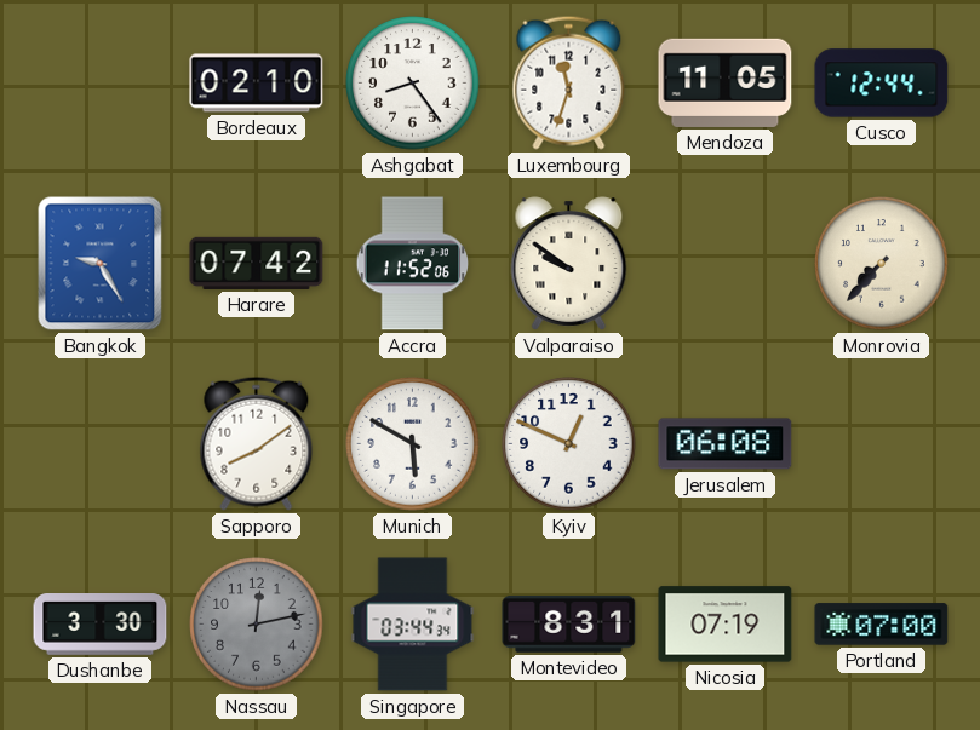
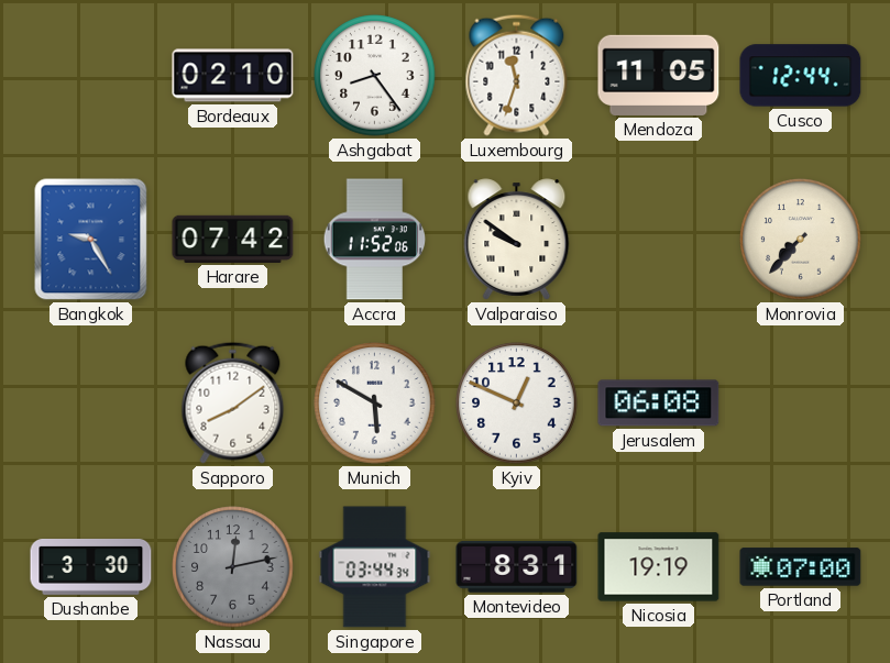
Nicosia: 07:19 -> 19:19
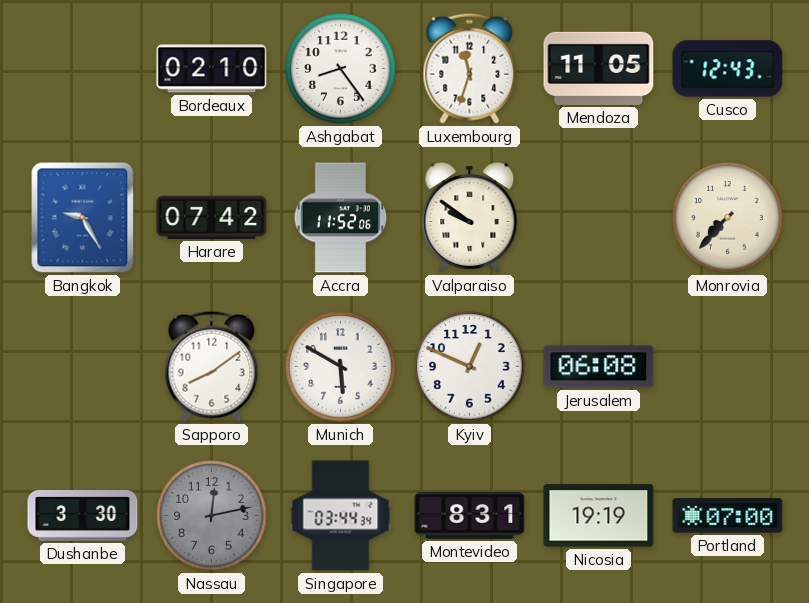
Cusco: 12:44 -> 12:43
